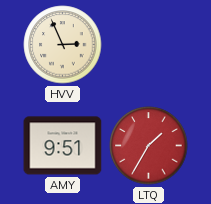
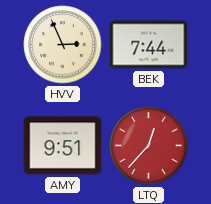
BEK: none -> 7:44
LTQ: 1:35 -> 12:37
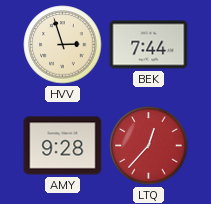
HVV: 2:56 -> 2:57
AMY: 9:51 -> 9:28
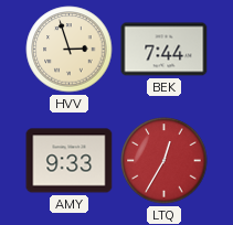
AMY: 9:28 -> 9:33
LTQ: 12:37 -> 12:35
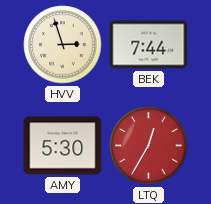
AMY: 9:33 -> 5:30
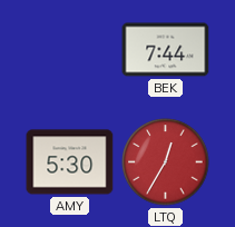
HVV: 2:57 -> none
